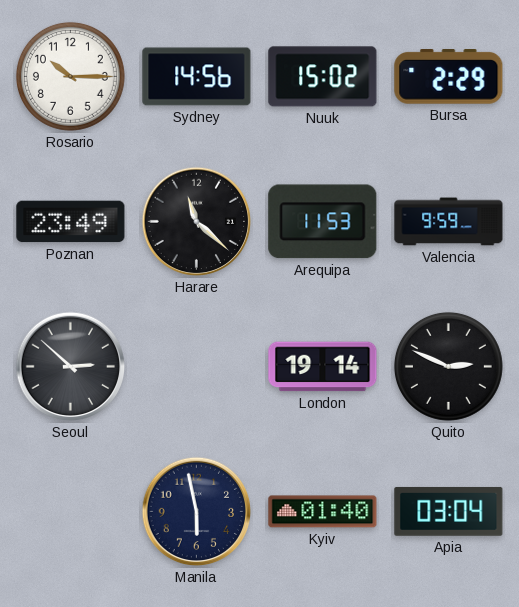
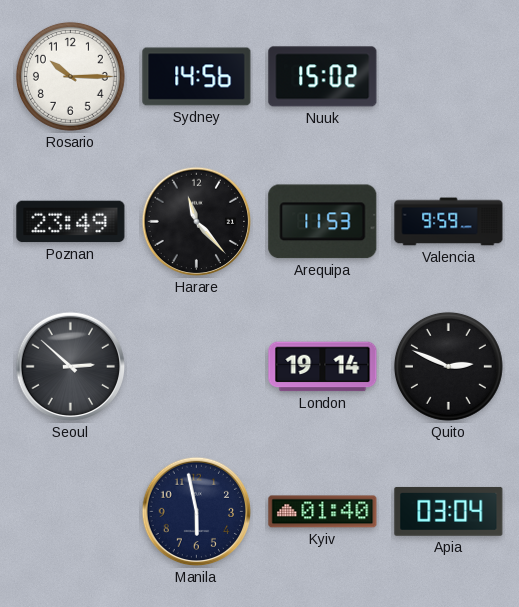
Bursa: 2:29 -> none
Harare: 11:22 -> 11:23
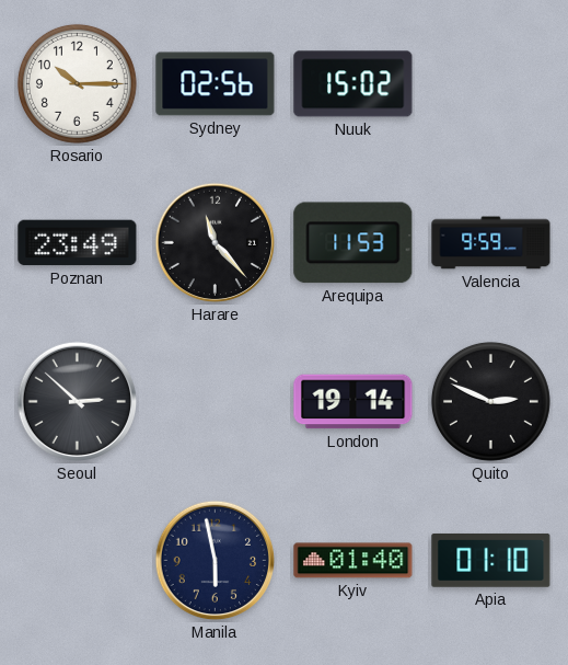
Sydney: 14:56 -> 02:56
Apia: 03:04 -> 01:10
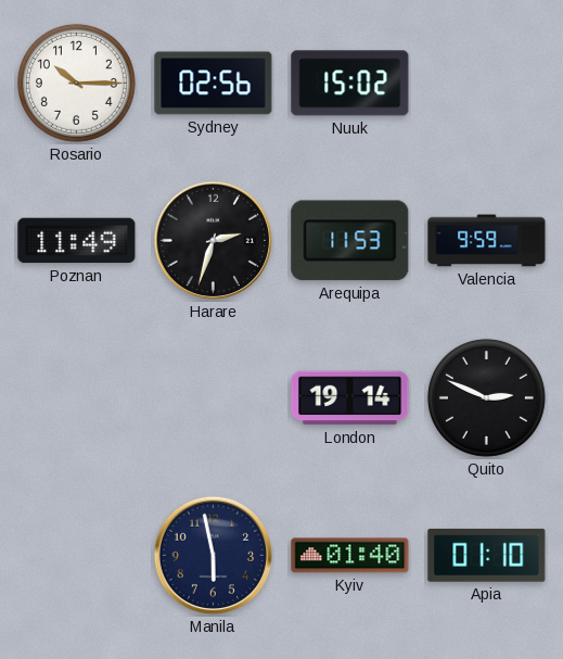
Poznan: 23:49 -> 11:49
Harare: 11:23 -> 2:33
Seoul: 2:52 -> none
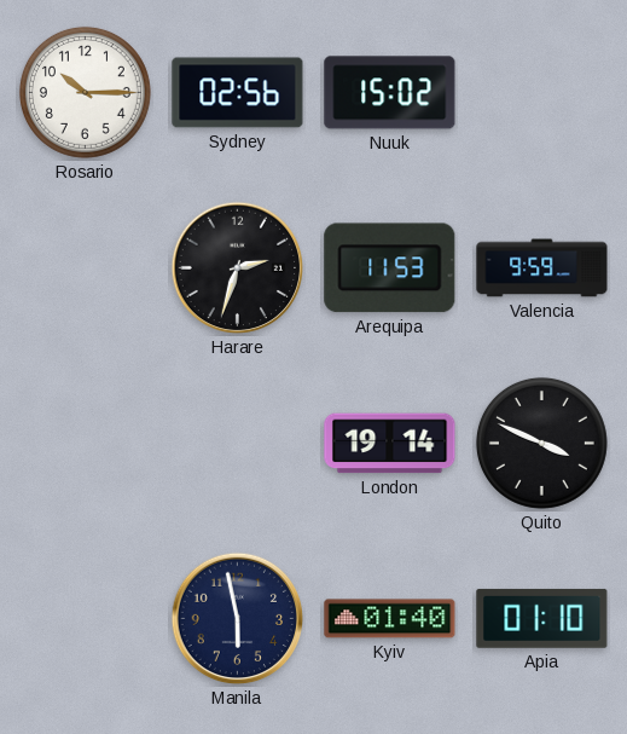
Poznan: 11:49 -> none
Quito: 2:49 -> 3:49
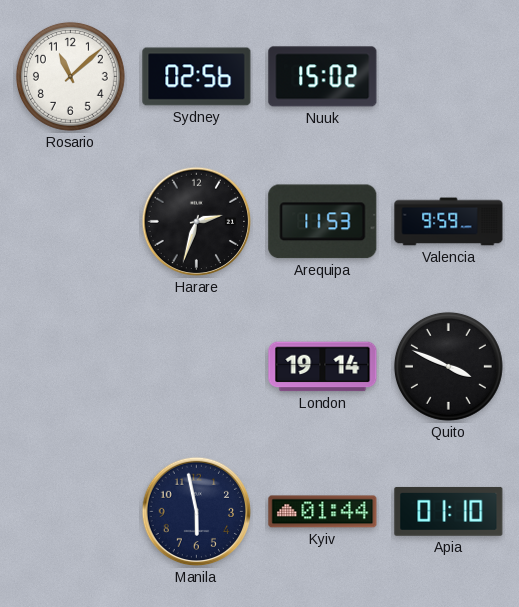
Rosario: 10:15 -> 11:08
Kyiv: 01:40 -> 01:44
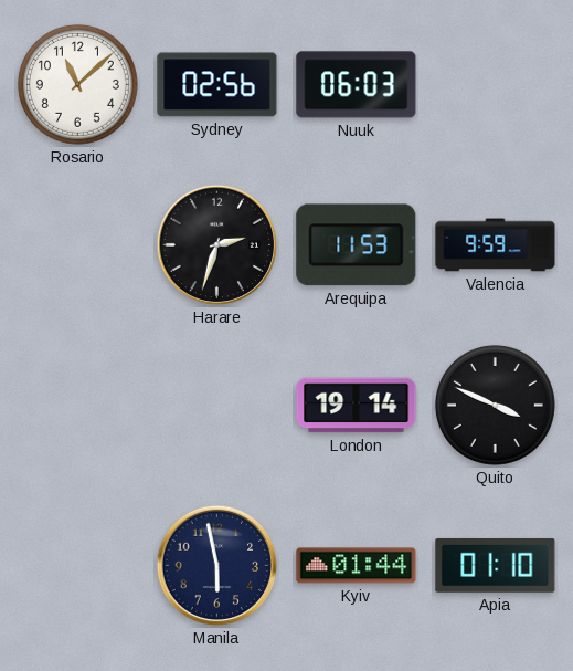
Nuuk: 15:02 -> 06:03
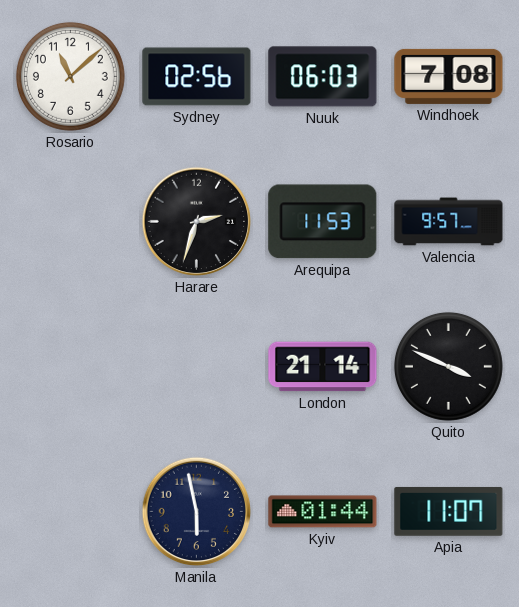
Windhoek: none -> 7:08
Valencia: 9:59 -> 9:57
London: 19:14 -> 21:14
Apia: 01:10 -> 11:07
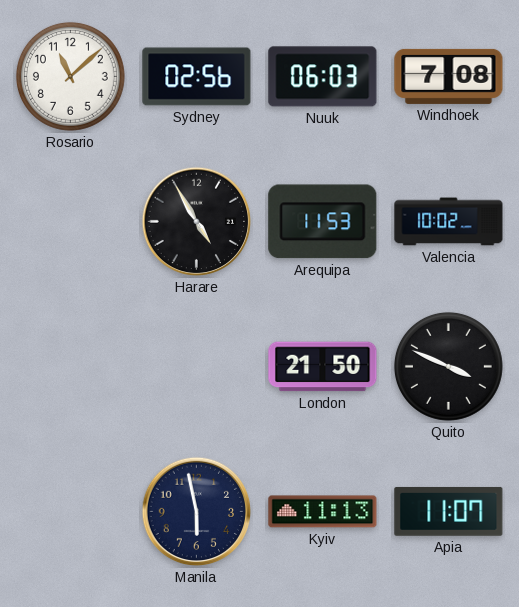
Harare: 2:33 -> 4:55
Valencia: 9:57 -> 10:02
London: 21:14 -> 21:50
Kyiv: 01:44 -> 11:13
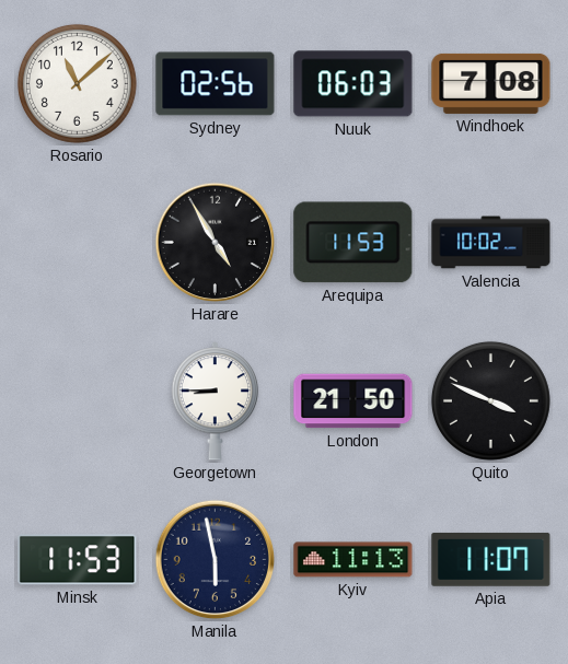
Georgetown: none -> 8:45
Minsk: none -> 11:53
